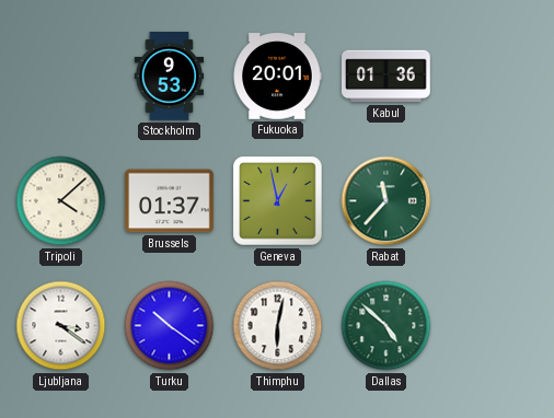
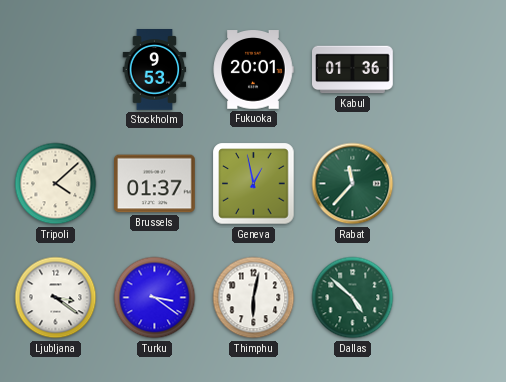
Turku: 10:21 -> 3:21
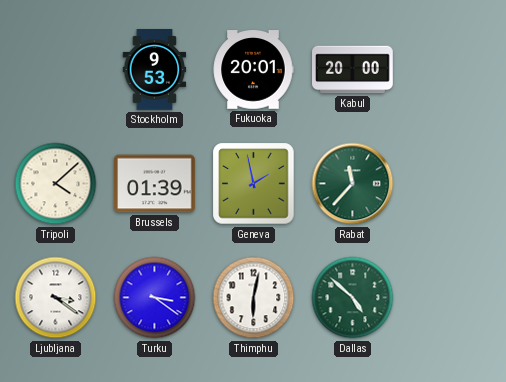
Kabul: 01:36 -> 20:00
Brussels: 01:37 -> 01:39
Geneva: 12:58 -> 1:58
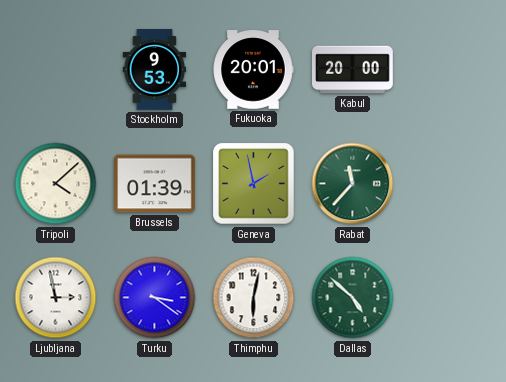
Ljubljana: 3:21 -> 2:58
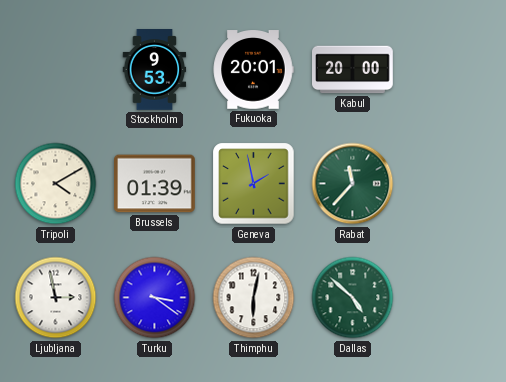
Tripoli: 4:08 -> 4:10
